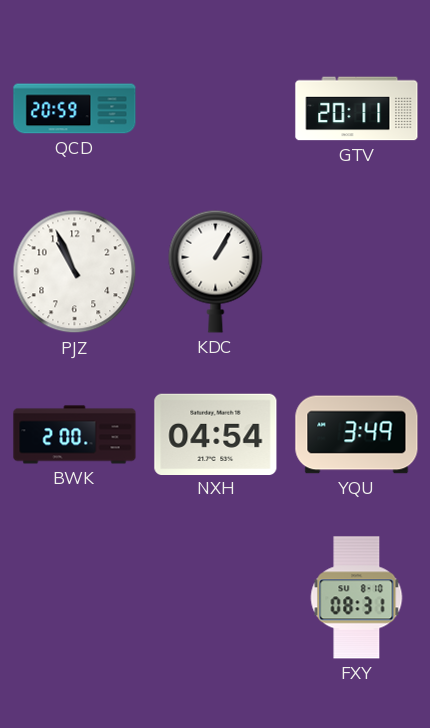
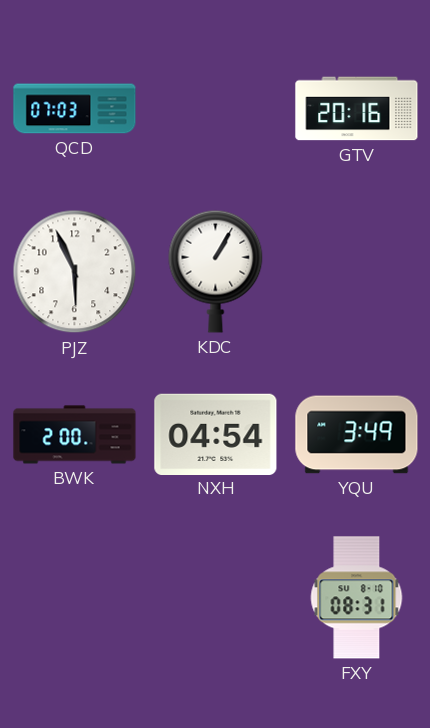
QCD: 20:59 -> 07:03
GTV: 20:11 -> 20:16
PJZ: 10:56 -> 5:56
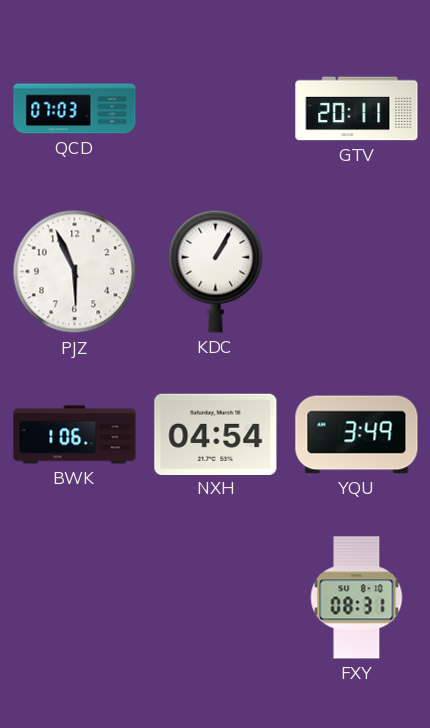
GTV: 20:16 -> 20:11
BWK: 2:00 -> 1:06
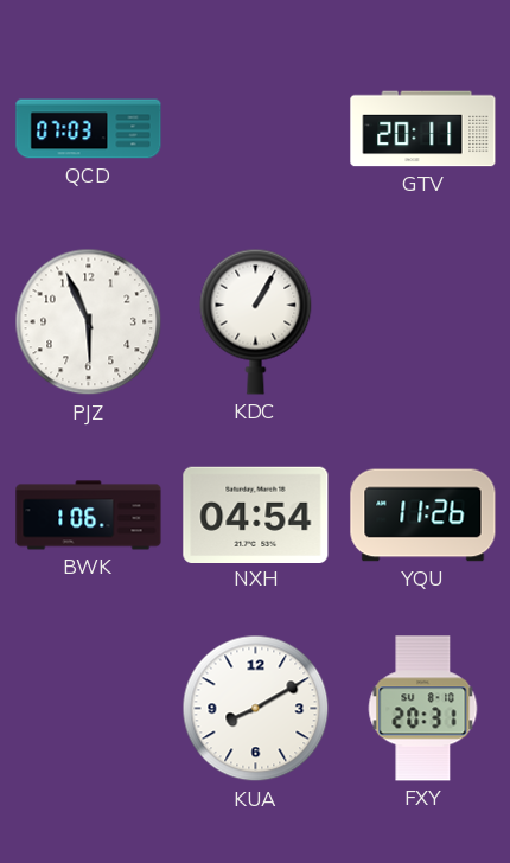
YQU: 3:49 -> 11:26
KUA: none -> 8:10
FXY: 08:31 -> 20:31
